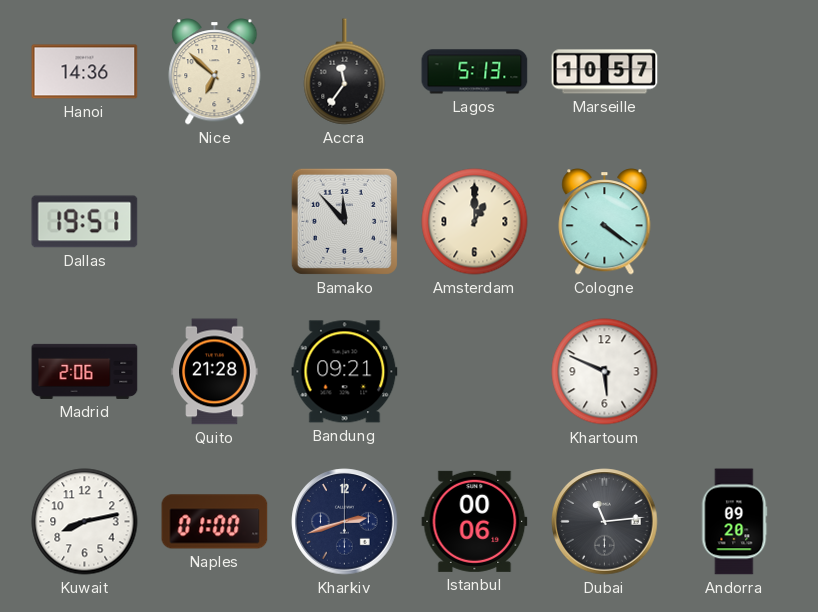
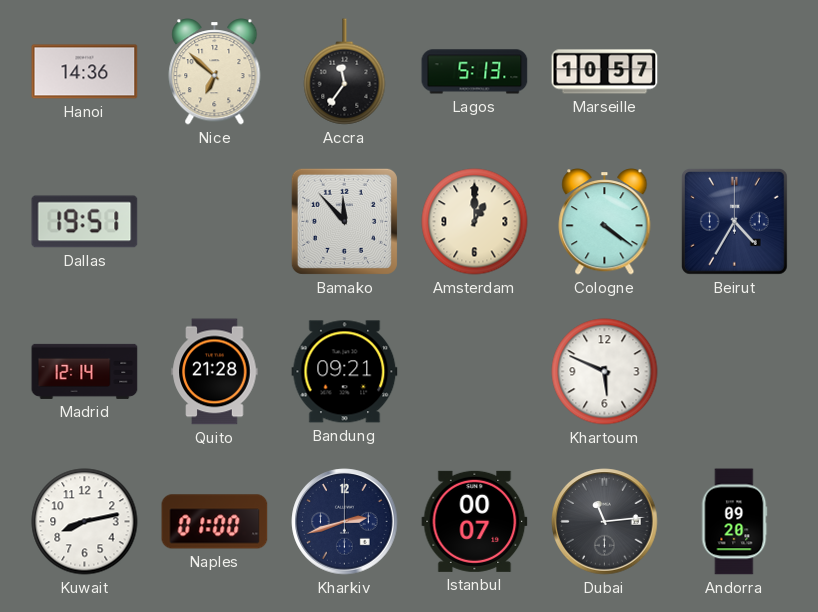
Beirut: none -> 4:35
Madrid: 2:06 -> 12:14
Istanbul: 00:06 -> 00:07
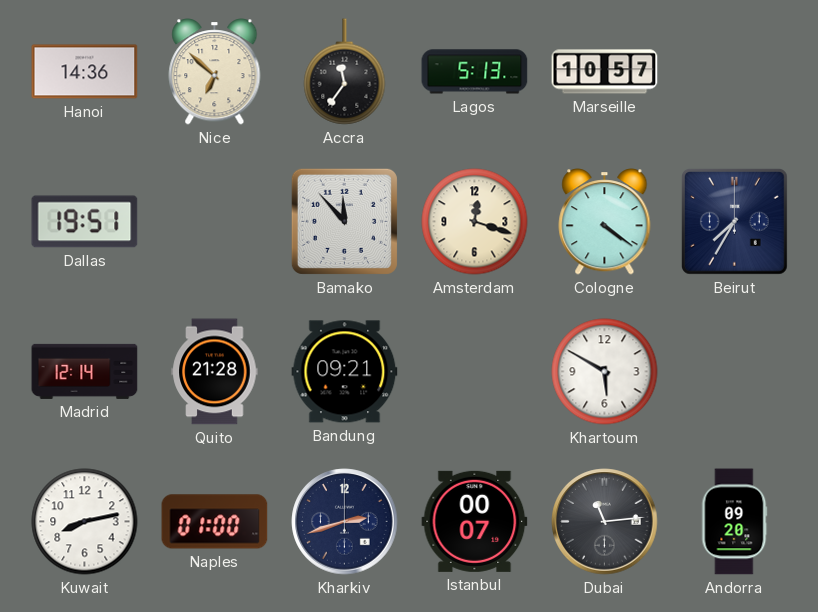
Amsterdam: 1:00 -> 12:18
Beirut: 4:35 -> 7:35
Khartoum: 5:49 -> 5:50
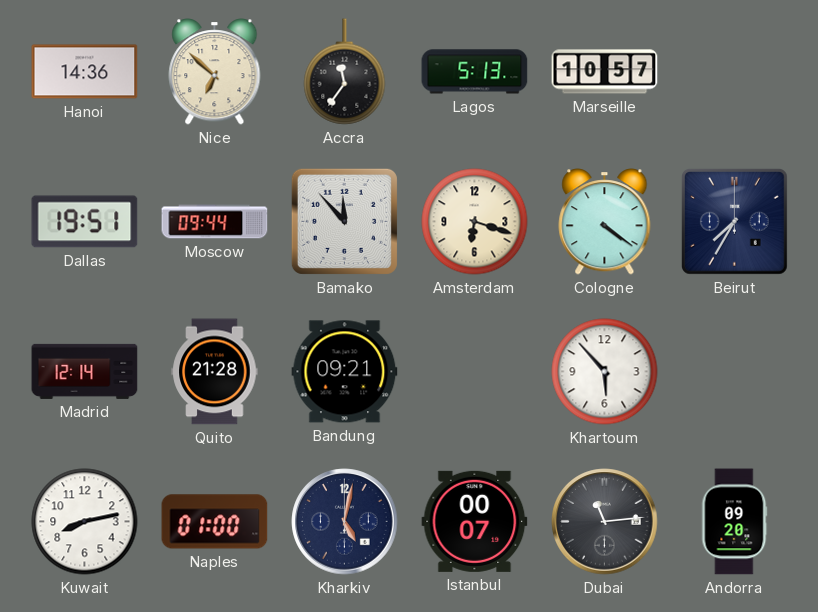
Moscow: none -> 09:44
Amsterdam: 12:18 -> 6:18
Khartoum: 5:50 -> 5:53
Kharkiv: 2:42 -> 5:02
